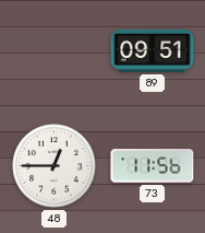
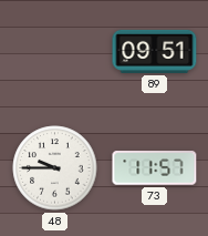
48: 12:45 -> 9:45
73: 11:56 -> 11:57
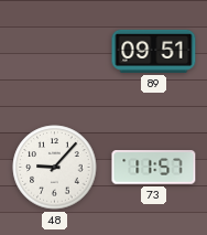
48: 9:45 -> 9:07
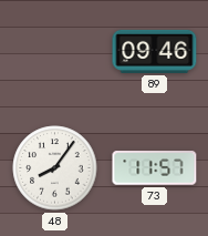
89: 09:51 -> 09:46
48: 9:07 -> 8:06
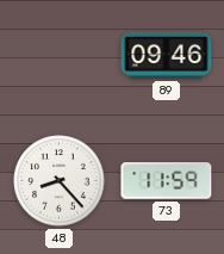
48: 8:06 -> 8:23
73: 11:57 -> 11:59
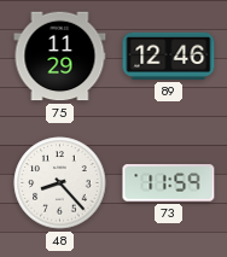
75: none -> 11:29
89: 09:46 -> 12:46
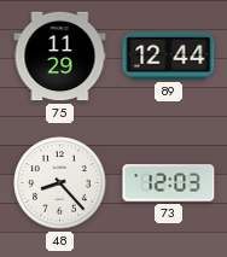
89: 12:46 -> 12:44
73: 11:59 -> 12:03
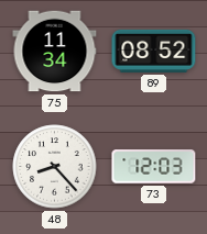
75: 11:29 -> 11:34
89: 12:44 -> 08:52
